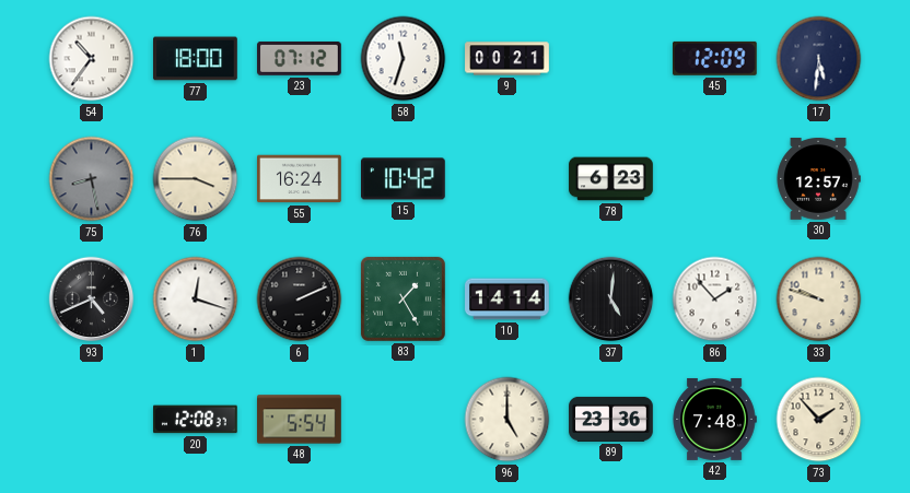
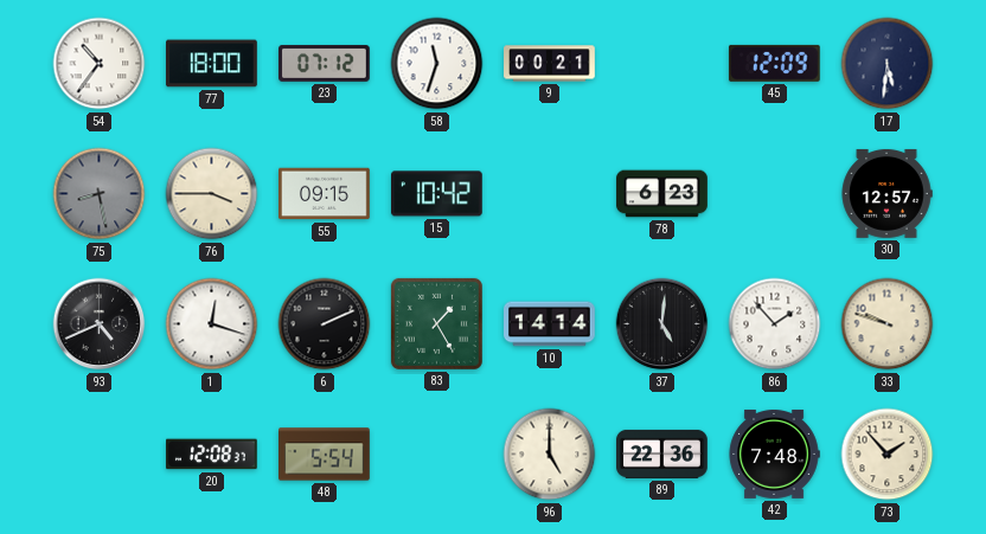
55: 16:24 -> 09:15
89: 23:36 -> 22:36
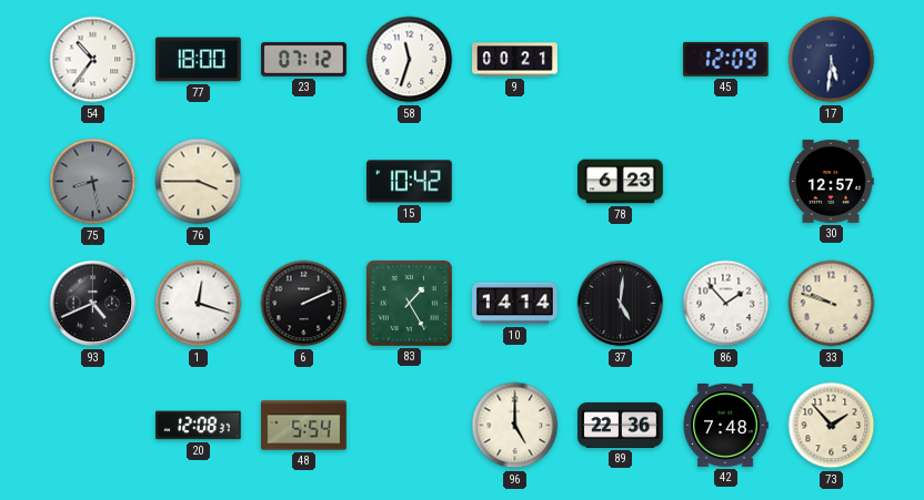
55: 09:15 -> none
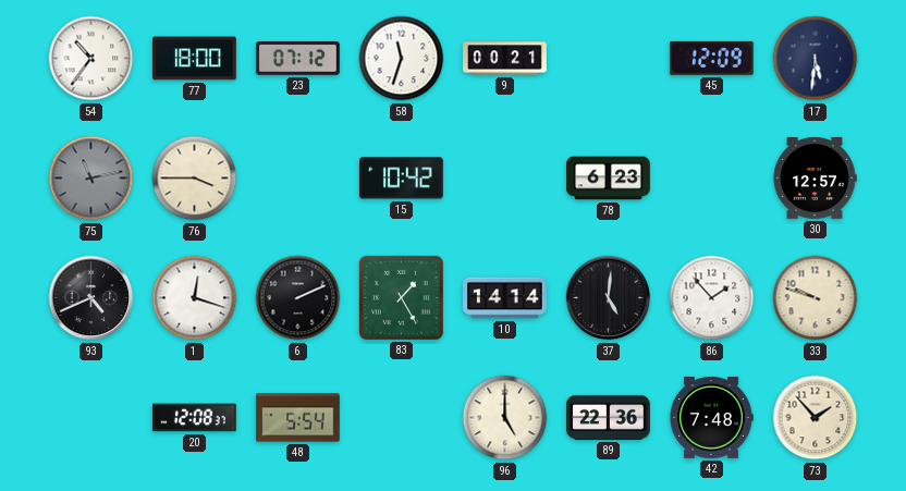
75: 8:28 -> 11:13
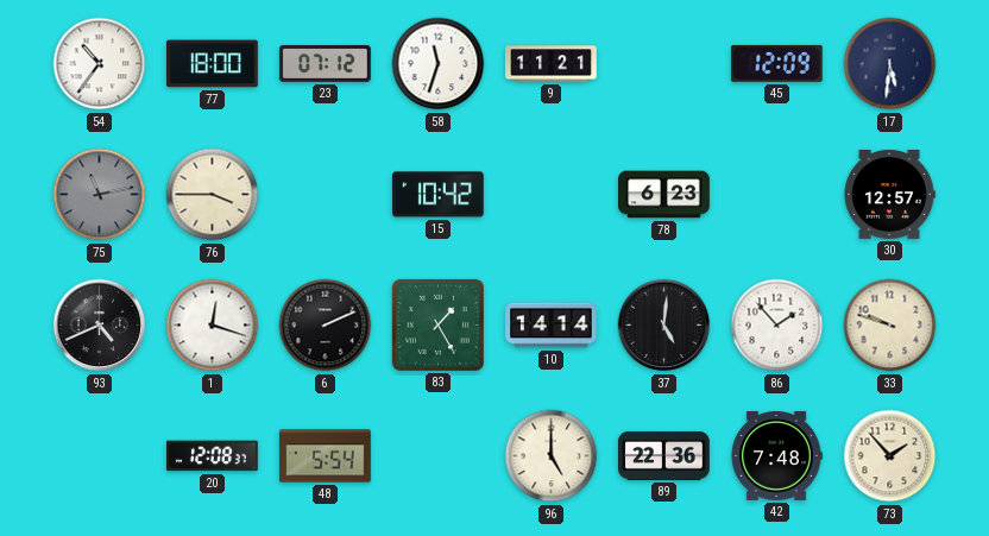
9: 00:21 -> 11:21
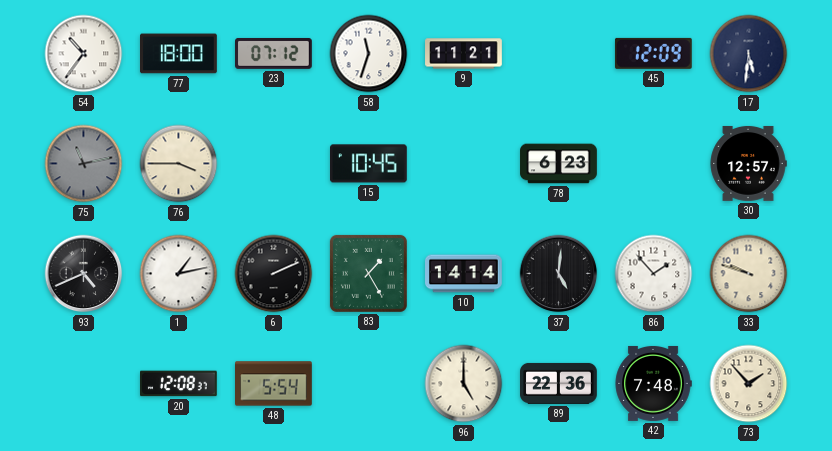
15: 10:42 -> 10:45
1: 12:18 -> 1:13
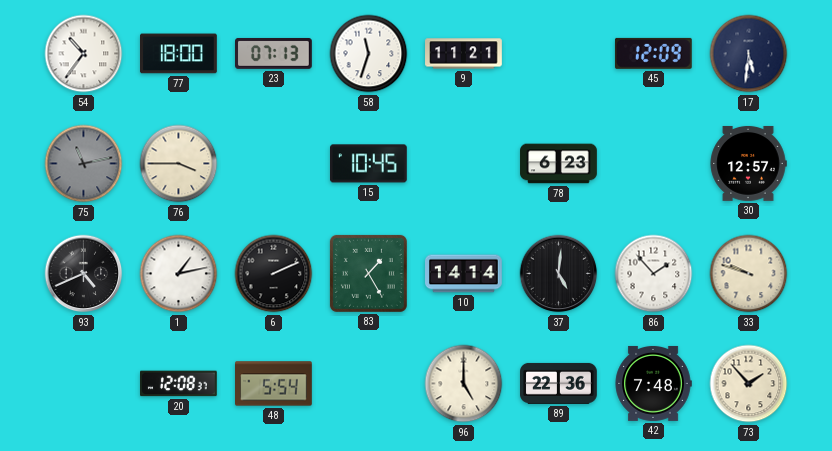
23: 07:12 -> 07:13
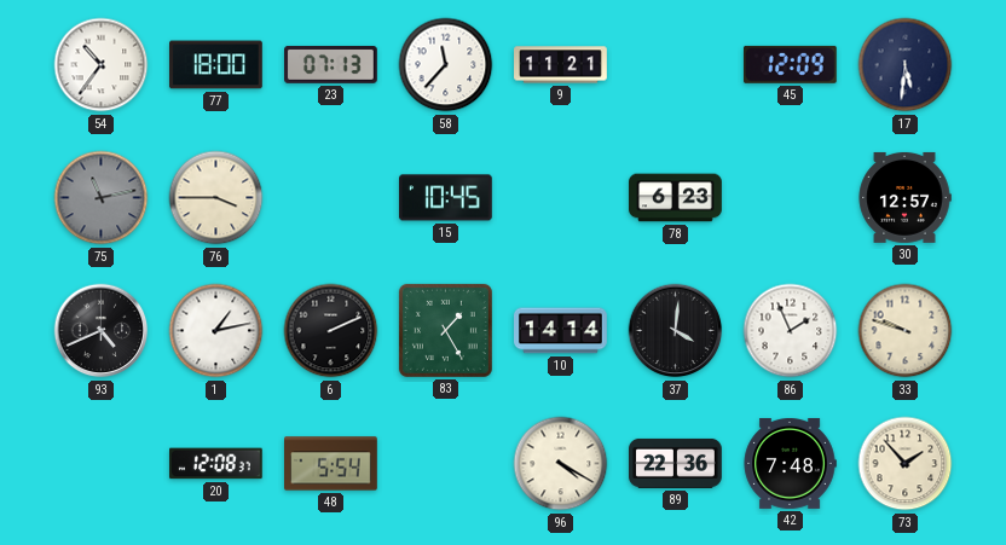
58: 11:33 -> 11:37
37: 5:01 -> 4:01
86: 1:53 -> 1:56
96: 5:00 -> 4:20
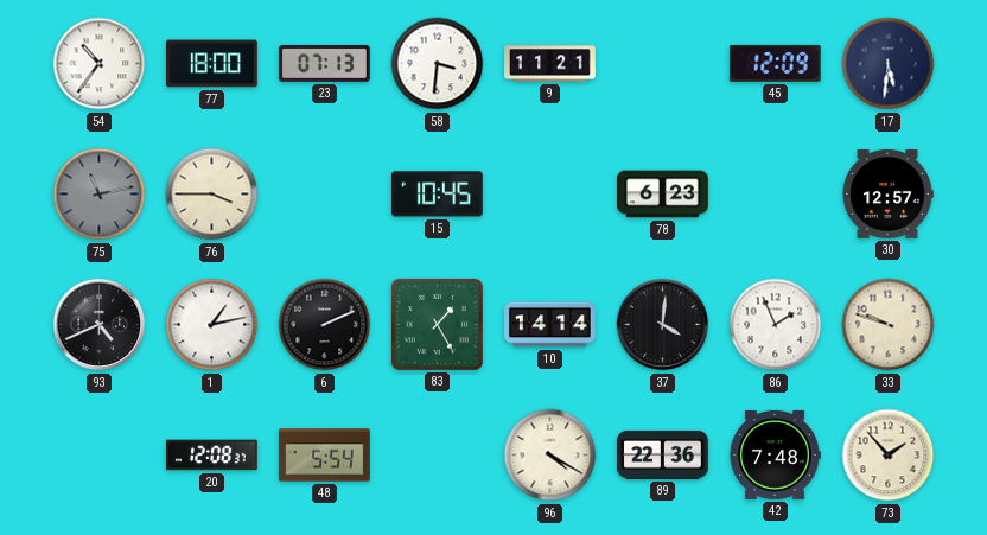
58: 11:37 -> 3:31
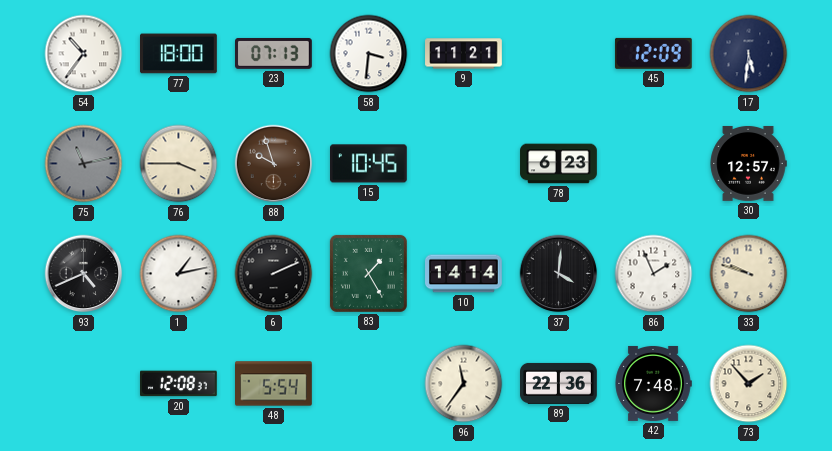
88: none -> 9:57
96: 4:20 -> 11:36
